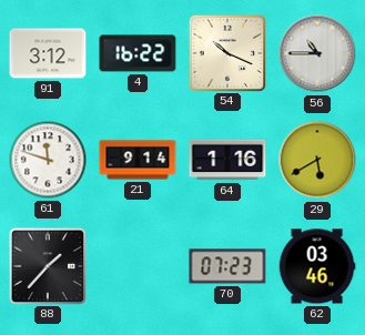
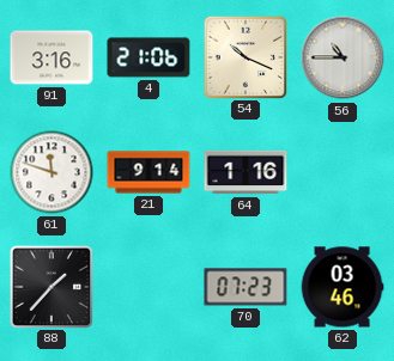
91: 3:12 -> 3:16
4: 16:22 -> 21:06
29: 5:40 -> none
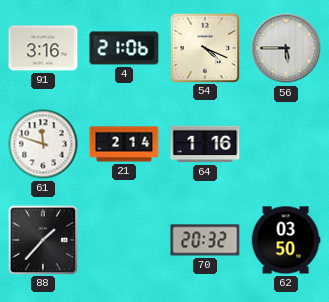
54: 10:19 -> 4:19
56: 10:45 -> 5:45
21: 9:14 -> 2:14
70: 07:23 -> 20:32
62: 03:46 -> 03:50
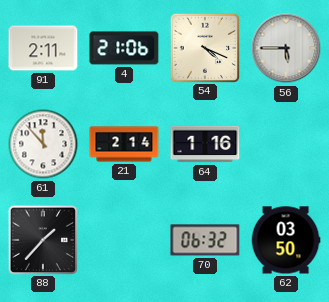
91: 3:16 -> 2:11
61: 11:48 -> 11:53
70: 20:32 -> 06:32
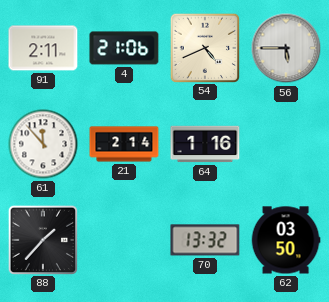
54: 4:19 -> 4:41
70: 06:32 -> 13:32
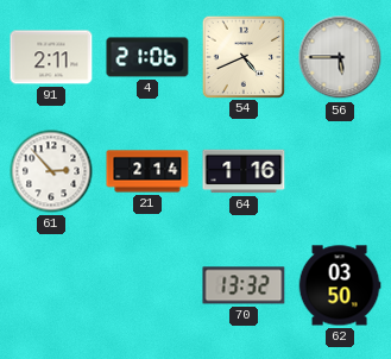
61: 11:53 -> 2:53
88: 1:37 -> none
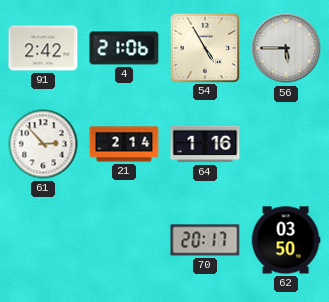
91: 2:11 -> 2:42
54: 4:41 -> 4:55
70: 13:32 -> 20:17
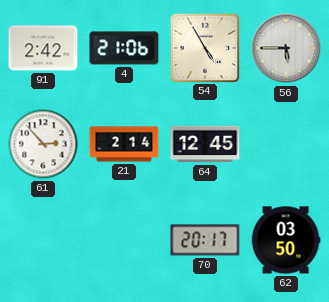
64: 1:16 -> 12:45
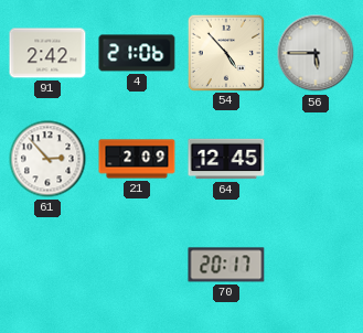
54: 4:55 -> 4:53
21: 2:14 -> 2:09
62: 03:50 -> none
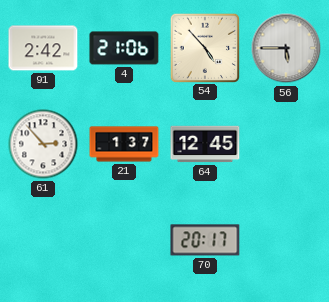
21: 2:09 -> 1:37
